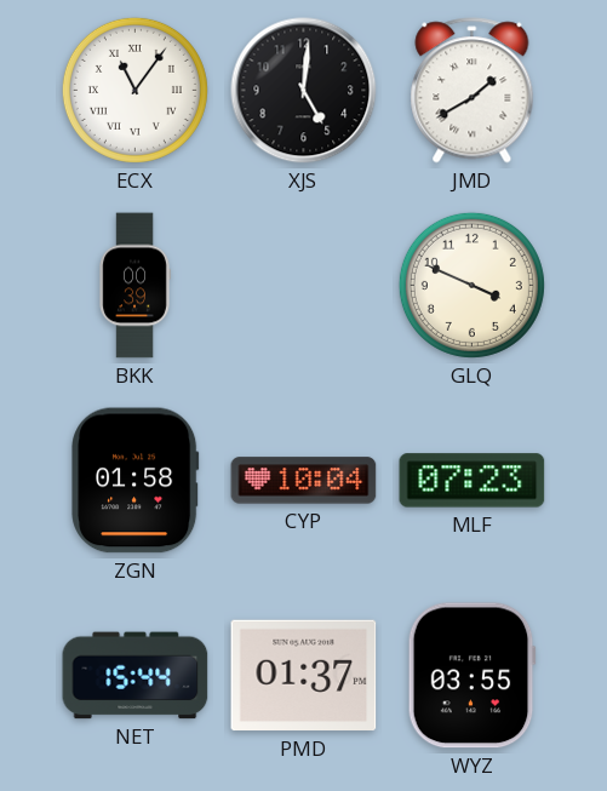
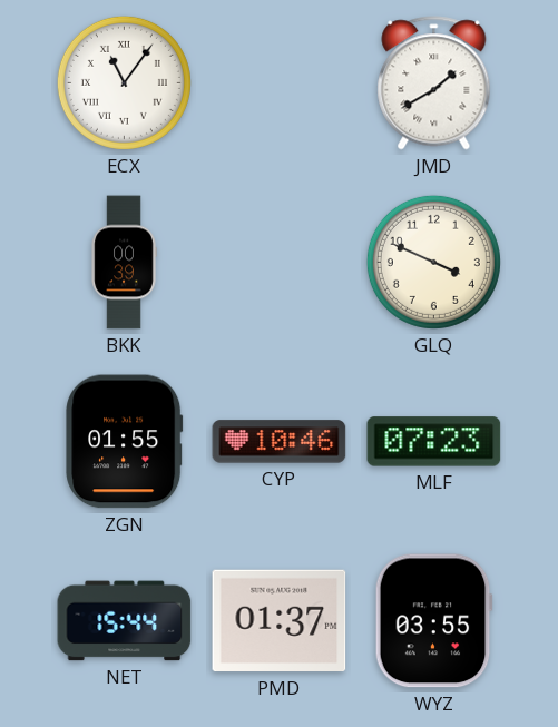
XJS: 5:01 -> none
ZGN: 01:58 -> 01:55
CYP: 10:04 -> 10:46
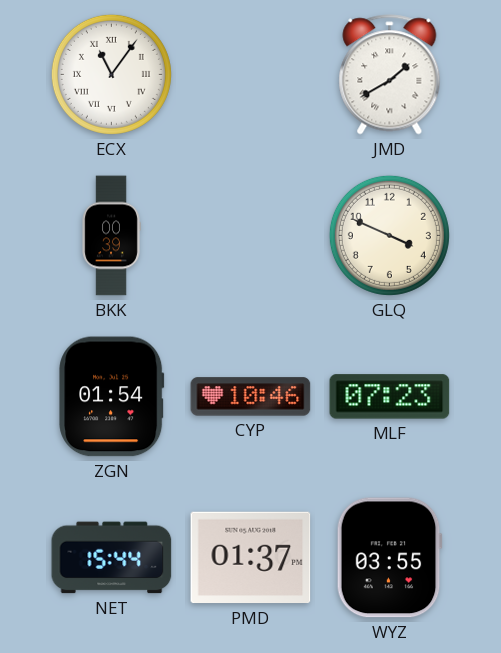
ZGN: 01:55 -> 01:54
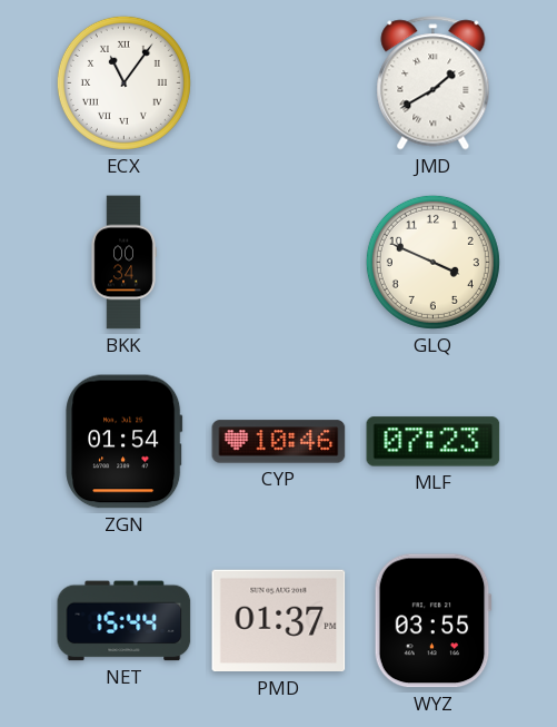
BKK: 00:39 -> 00:34
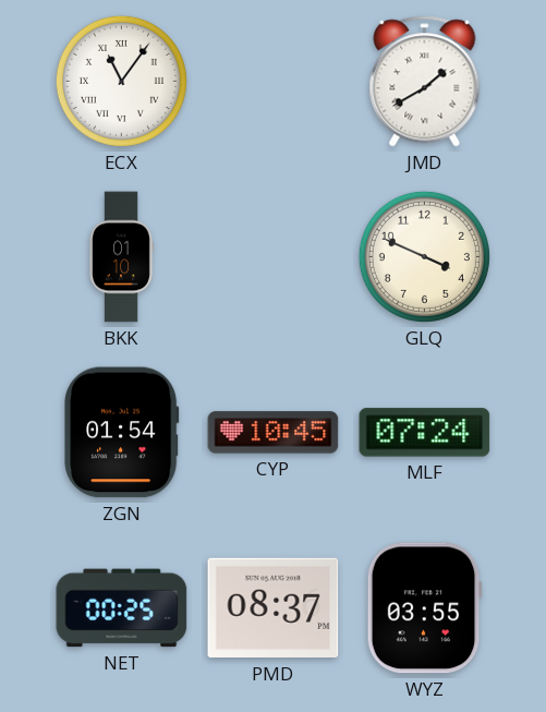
BKK: 00:34 -> 01:10
CYP: 10:46 -> 10:45
MLF: 07:23 -> 07:24
NET: 15:44 -> 00:25
PMD: 01:37 -> 08:37
